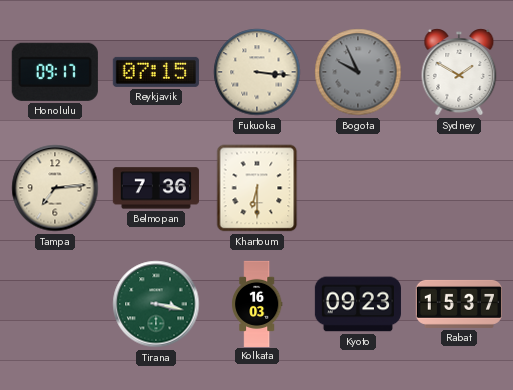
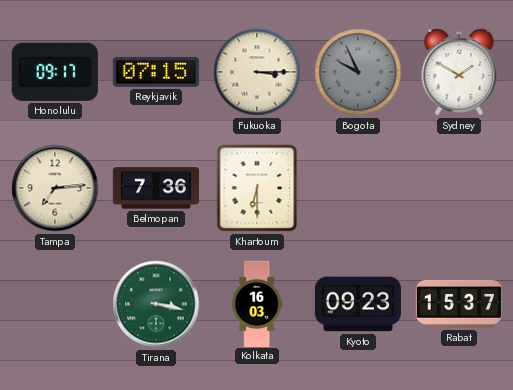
Fukuoka: 3:16 -> 3:15
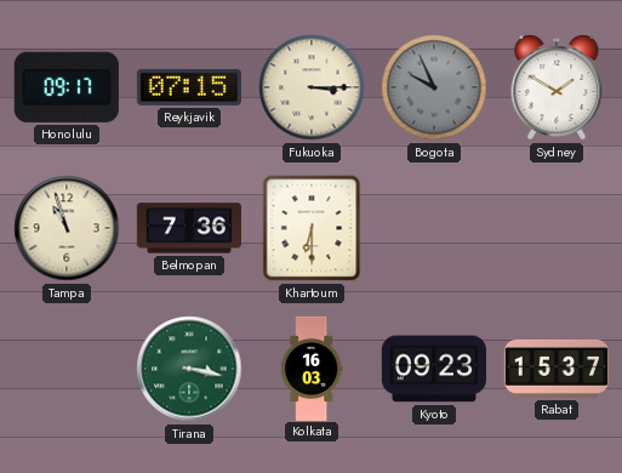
Tampa: 7:14 -> 10:57
